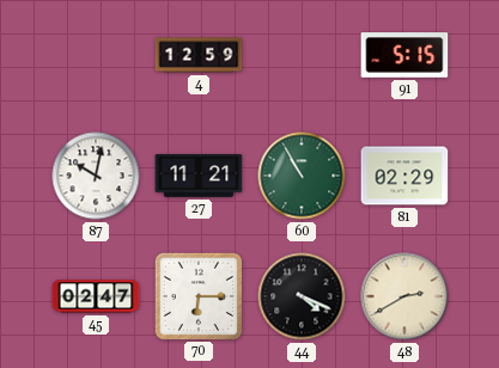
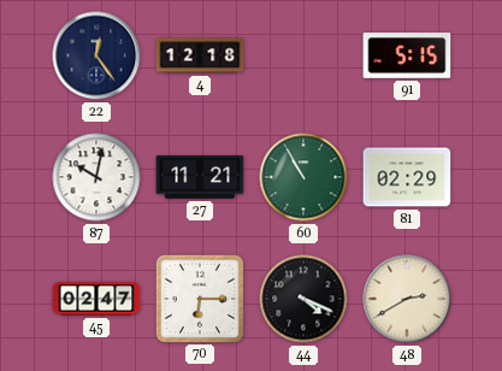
22: none -> 12:24
4: 12:59 -> 12:18
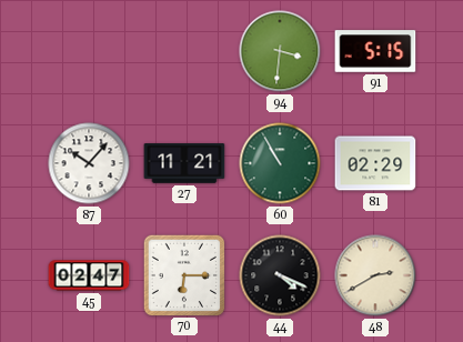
22: 12:24 -> none
4: 12:18 -> none
94: none -> 3:31
87: 10:02 -> 10:07
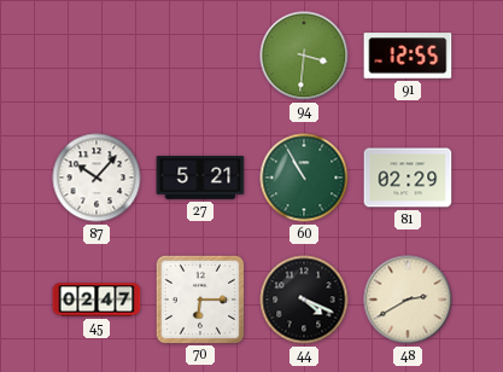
91: 5:15 -> 12:55
27: 11:21 -> 5:21
